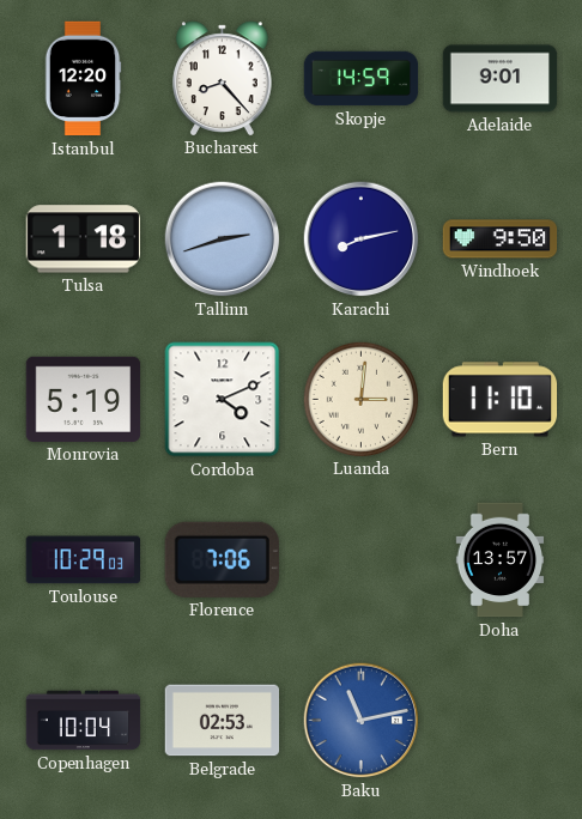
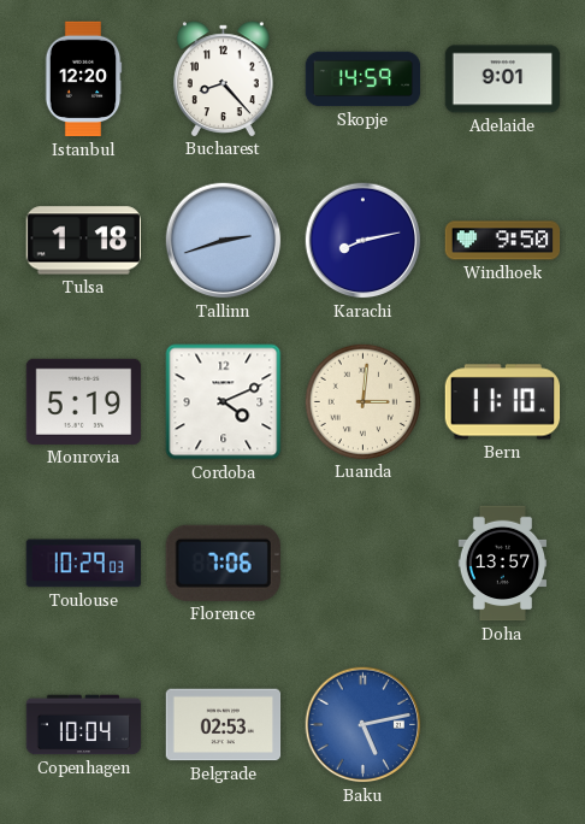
Baku: 11:13 -> 5:13
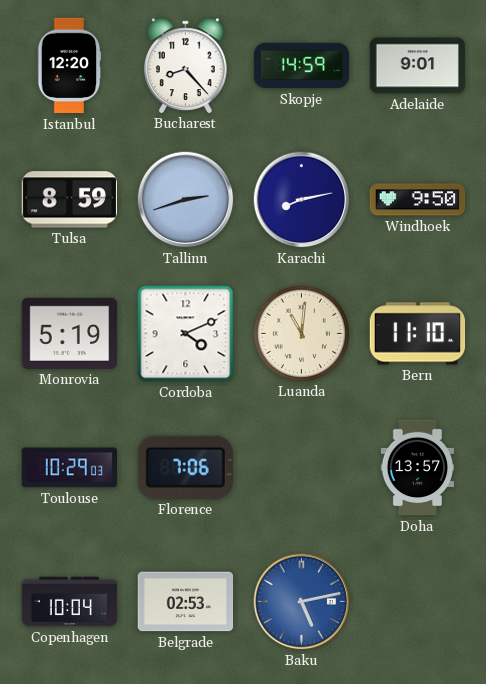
Tulsa: 1:18 -> 8:59
Luanda: 3:01 -> 11:01
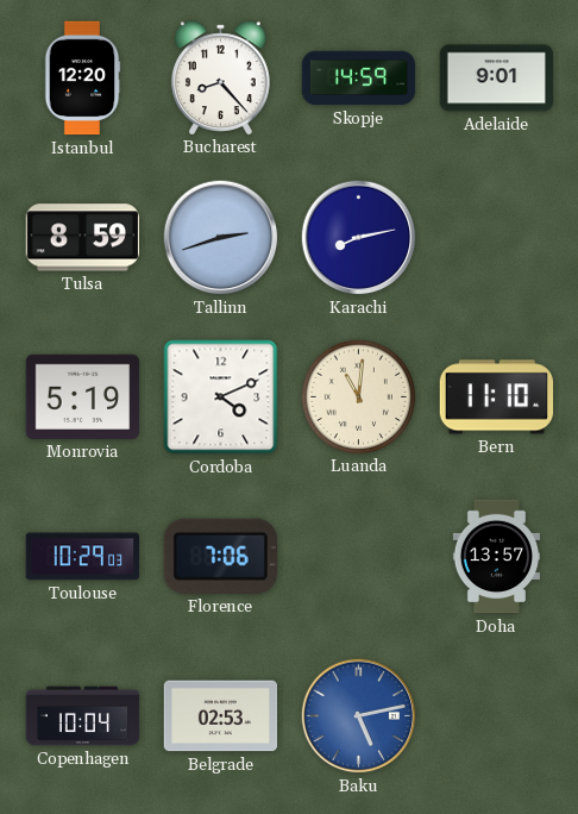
Windhoek: 9:50 -> none
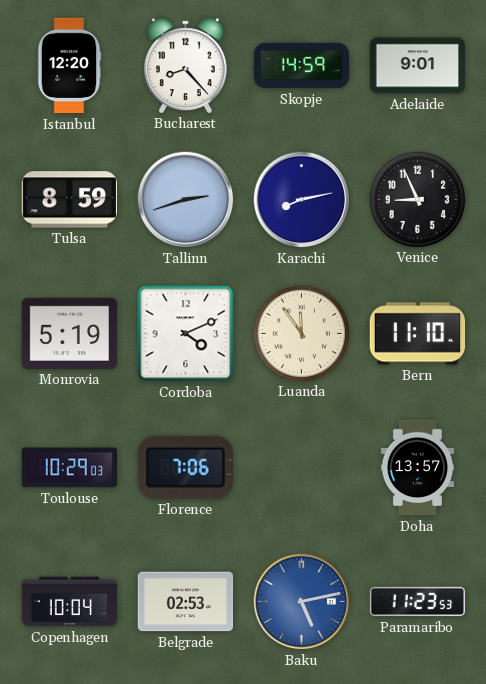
Venice: none -> 8:56
Luanda: 11:01 -> 11:54
Paramaribo: none -> 11:23
